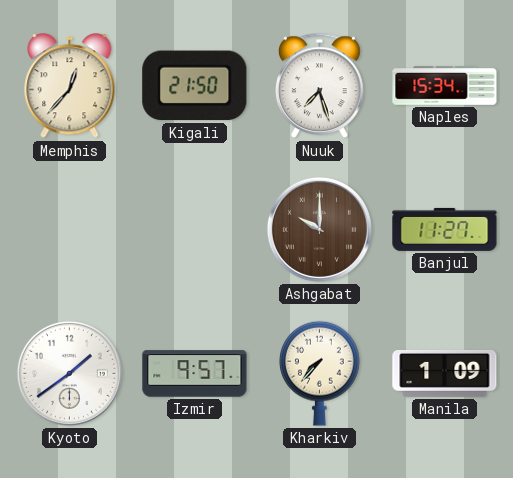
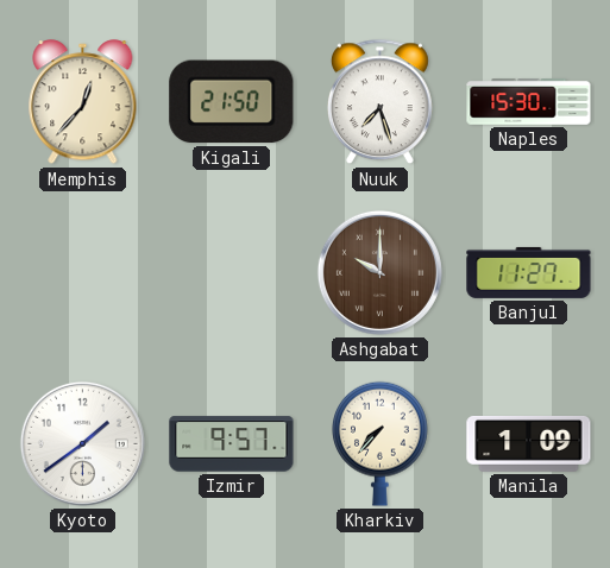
Naples: 15:34 -> 15:30
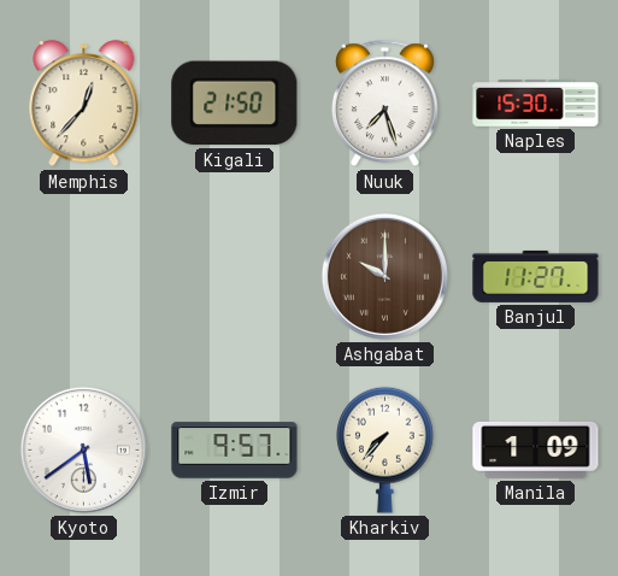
Kyoto: 1:39 -> 5:39
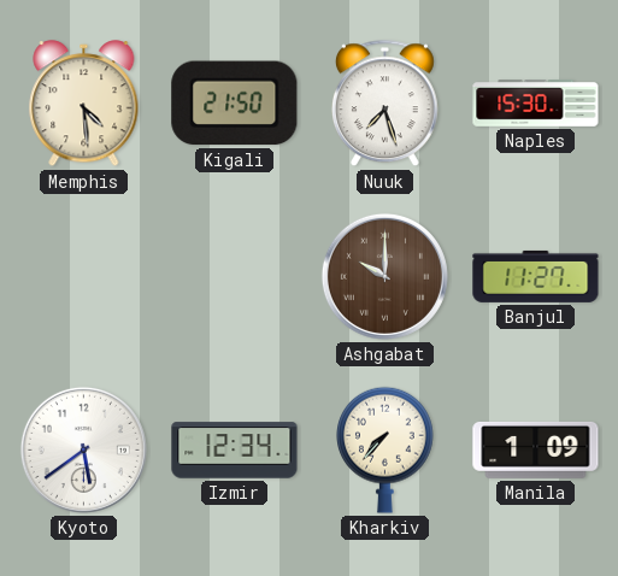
Memphis: 12:37 -> 4:29
Izmir: 9:57 -> 12:34
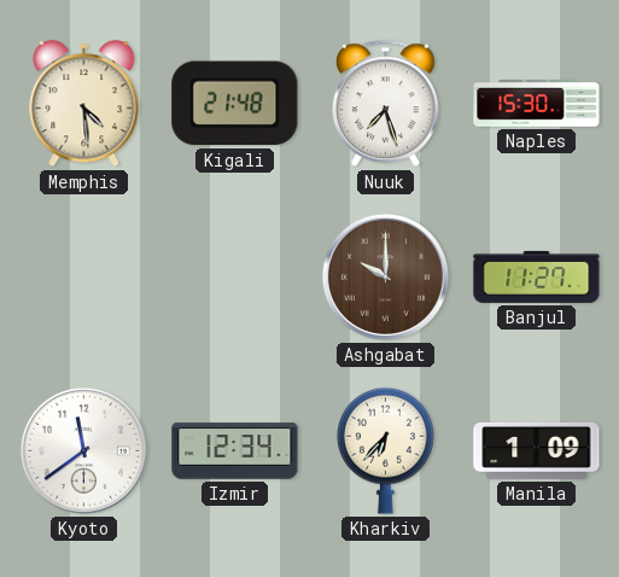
Kigali: 21:50 -> 21:48
Kyoto: 5:39 -> 11:39
Kharkiv: 7:37 -> 6:37
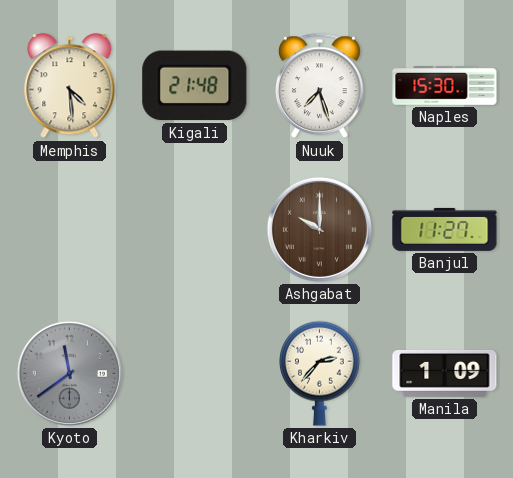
Kyoto dial: white -> grey
Izmir: 12:34 -> none
Kharkiv: 6:37 -> 2:37
